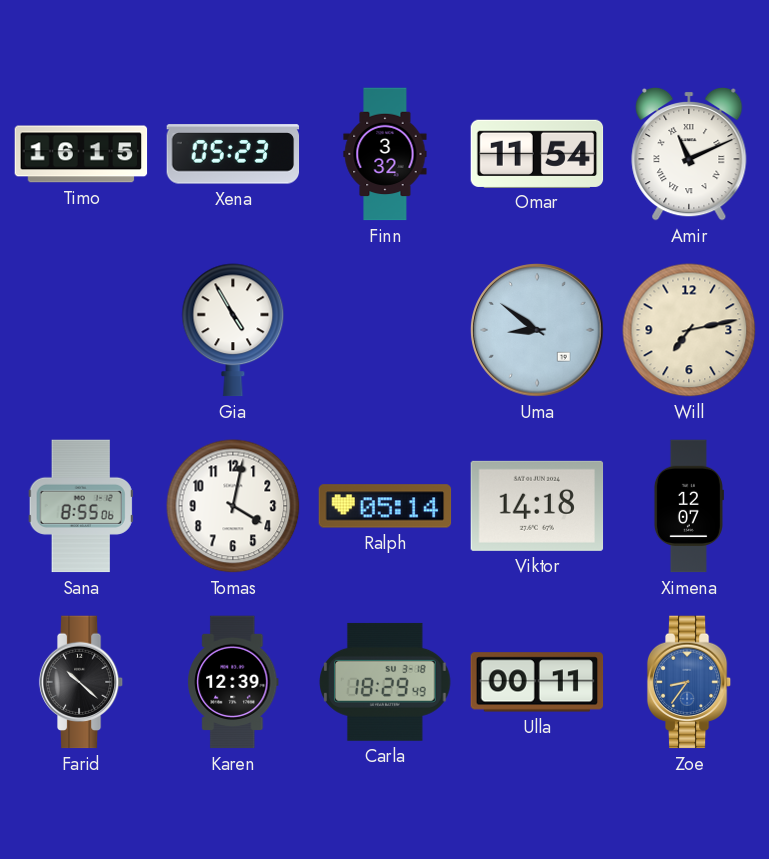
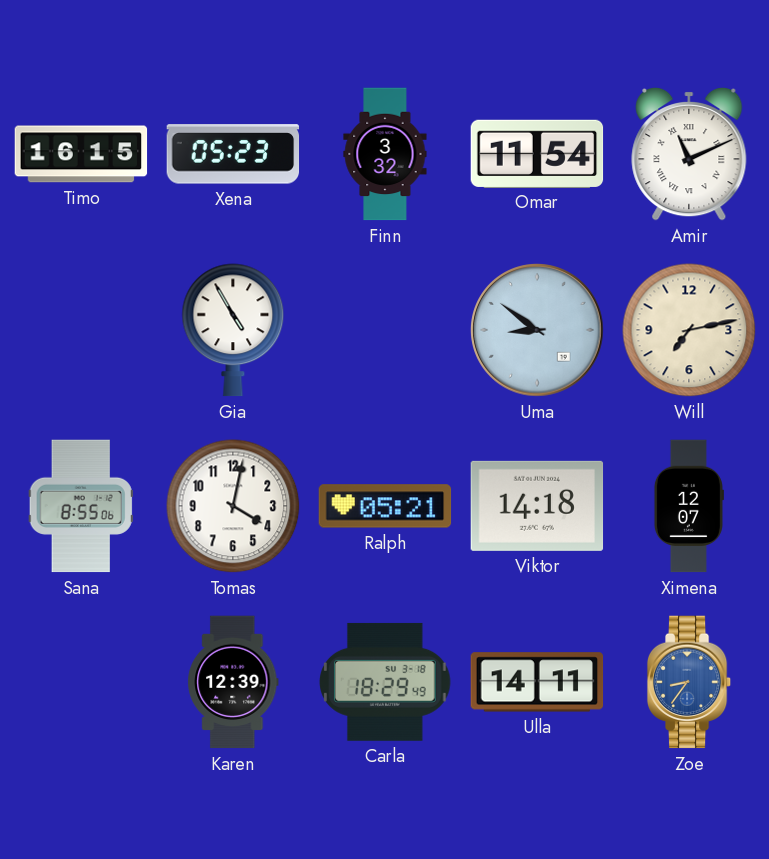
Ralph: 05:14 -> 05:21
Farid: 10:22 -> none
Ulla: 00:11 -> 14:11
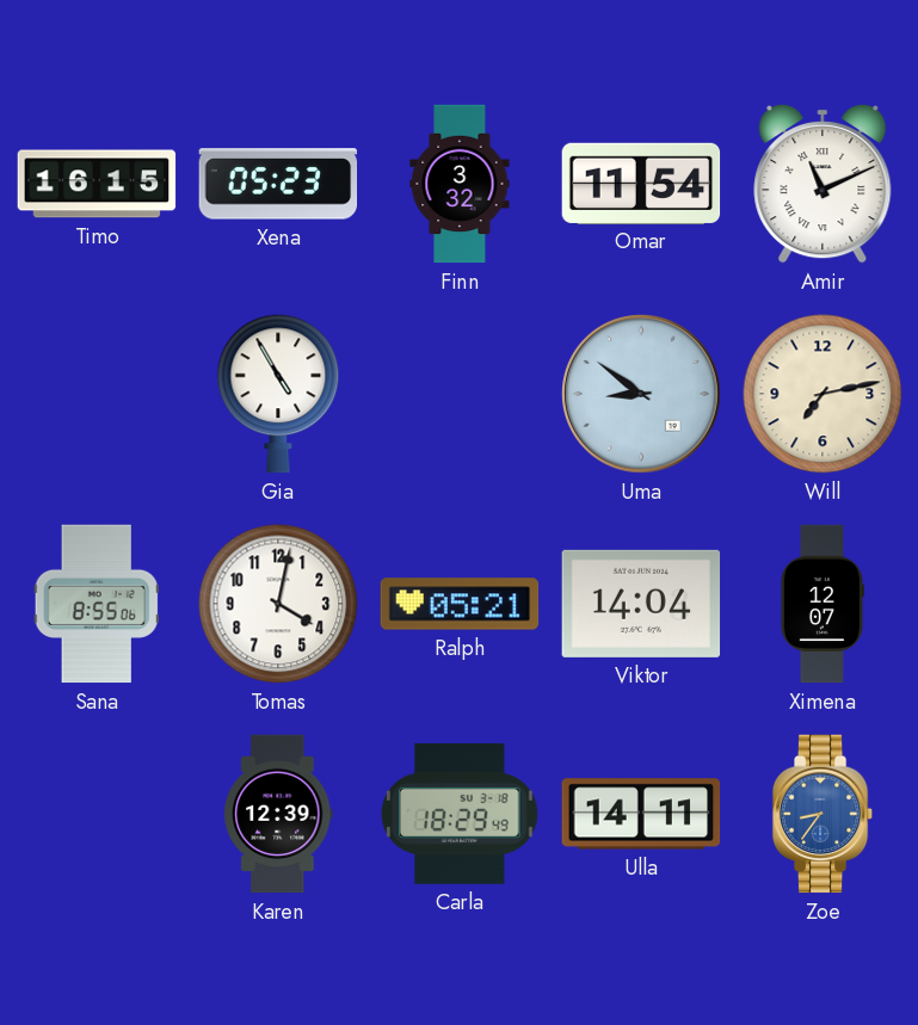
Viktor: 14:18 -> 14:04
